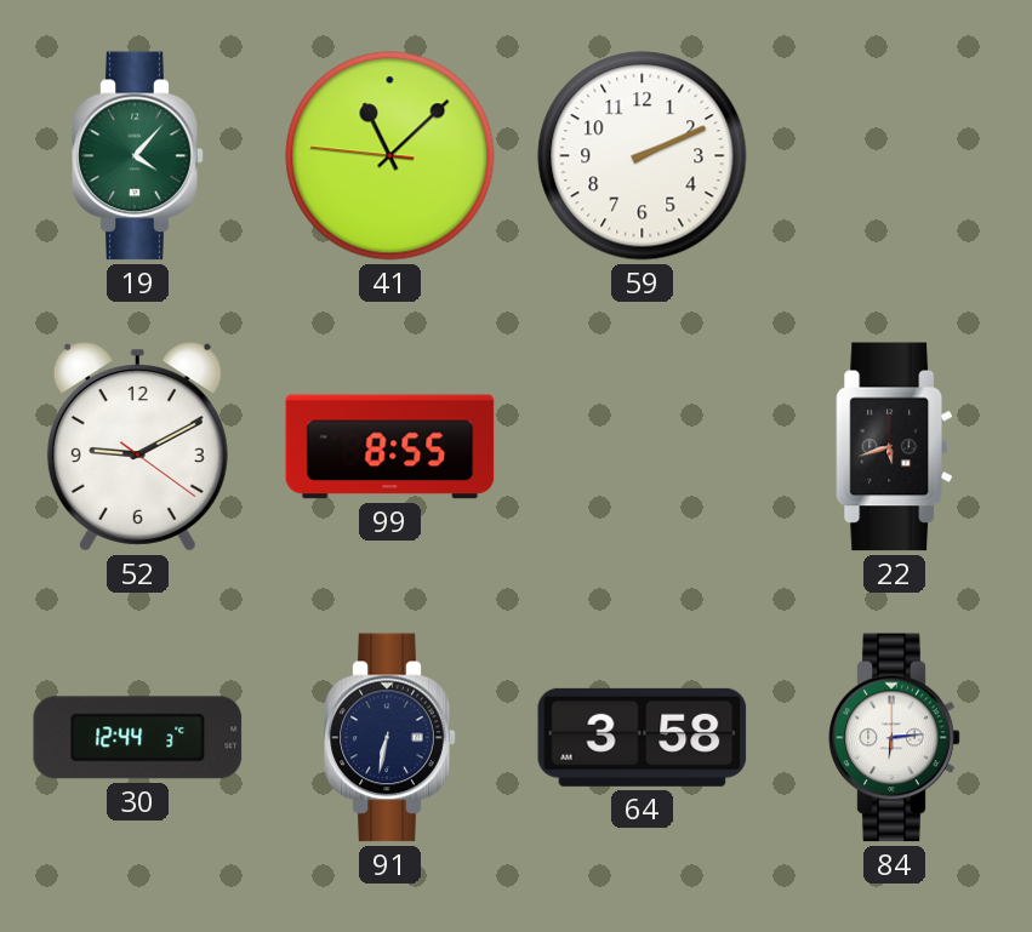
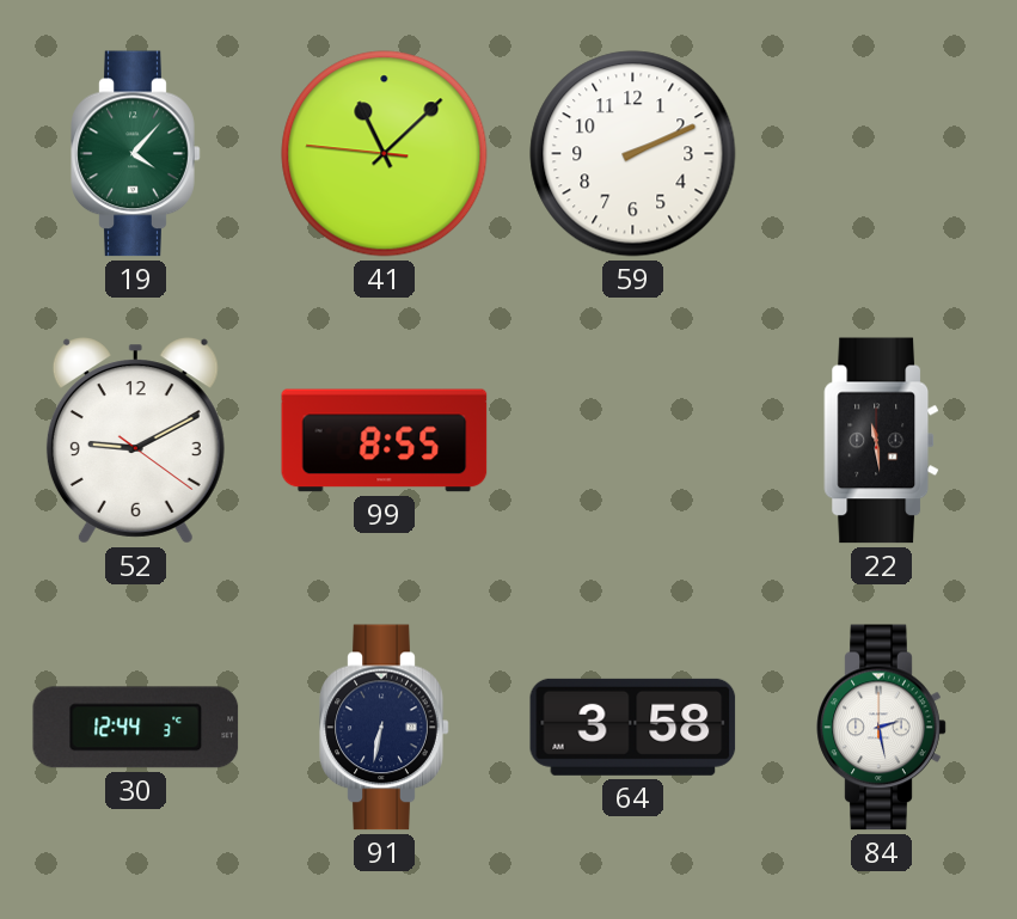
22: 5:42 -> 11:29
84: 6:14 -> 2:28
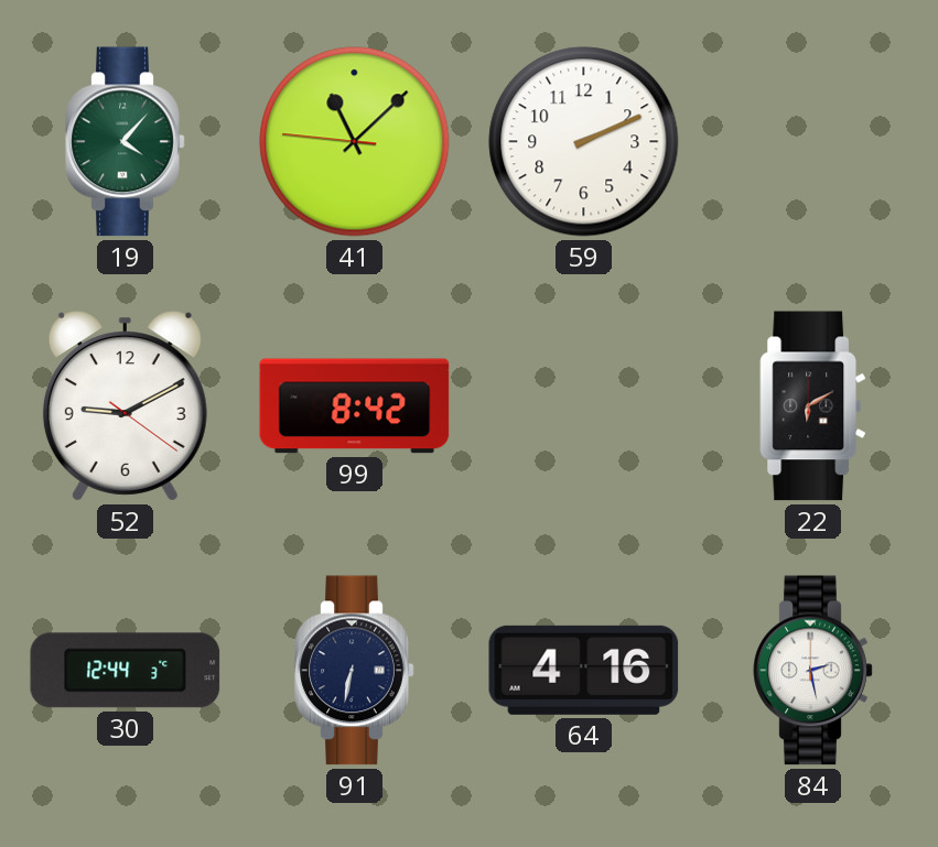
99: 8:55 -> 8:42
22: 11:29 -> 6:10
64: 3:58 -> 4:16
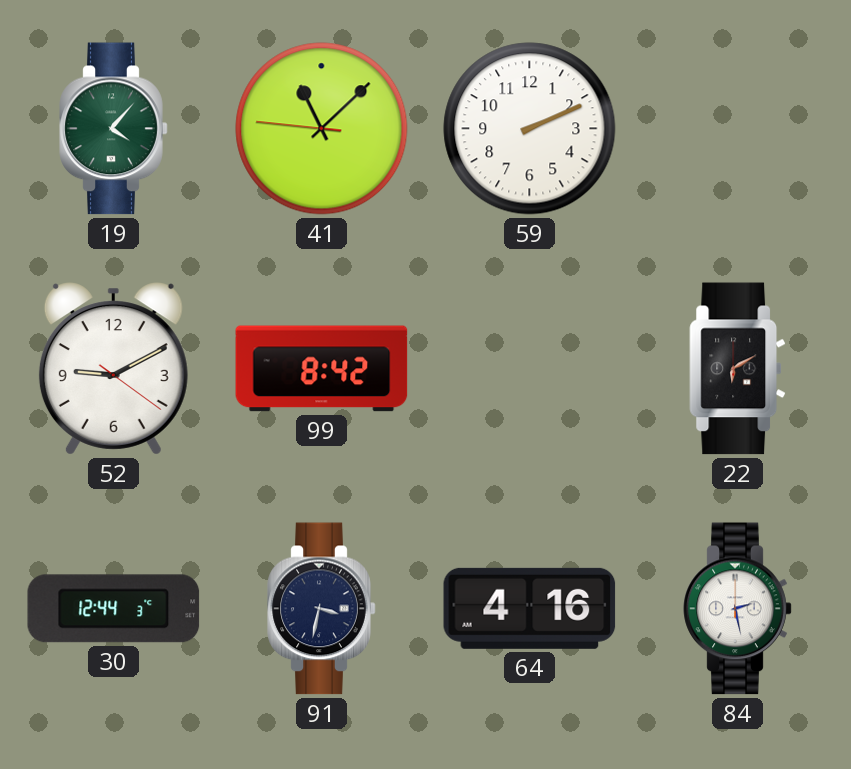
91: 6:32 -> 3:32
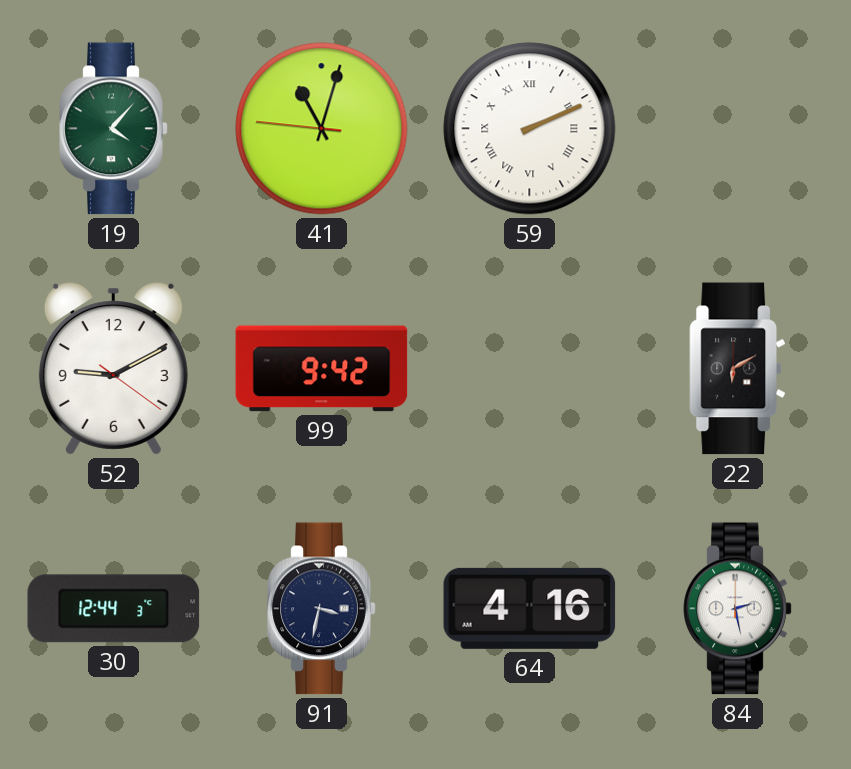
41: 11:07 -> 11:02
59 numerals: Arabic -> Roman
99: 8:42 -> 9:42
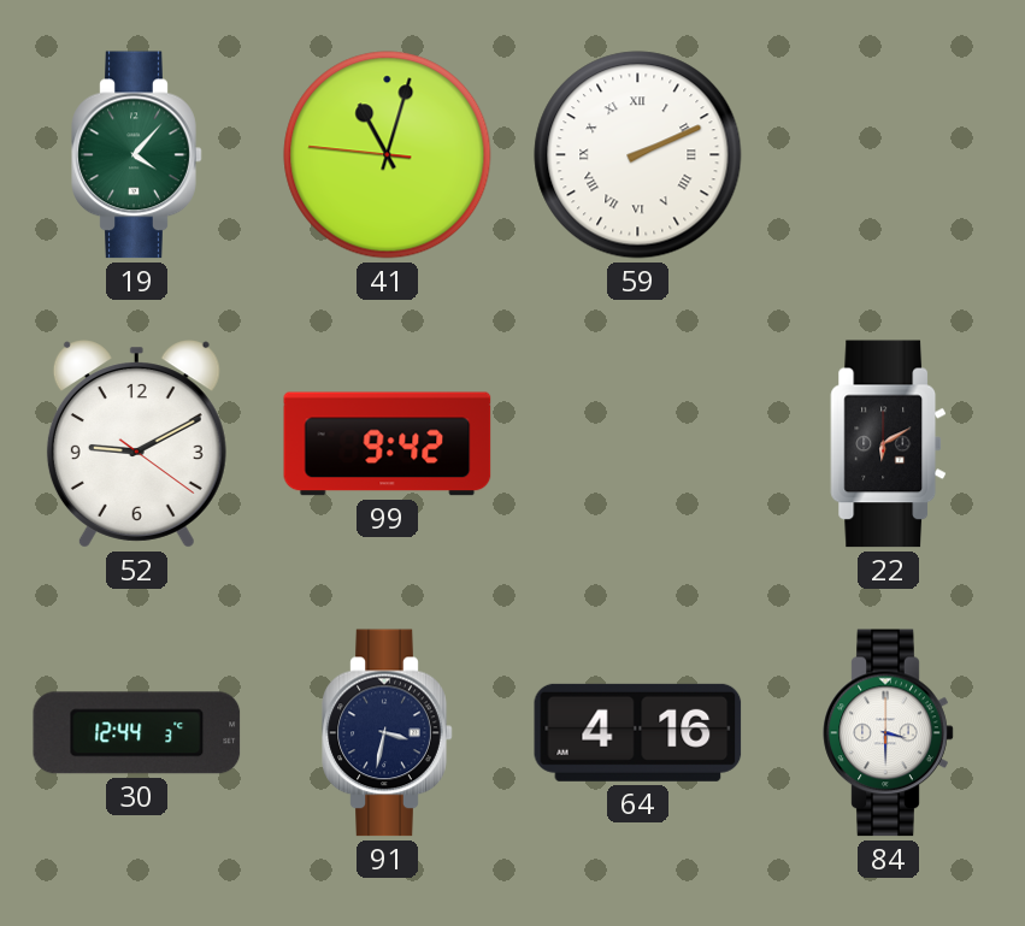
84: 2:28 -> 3:30
